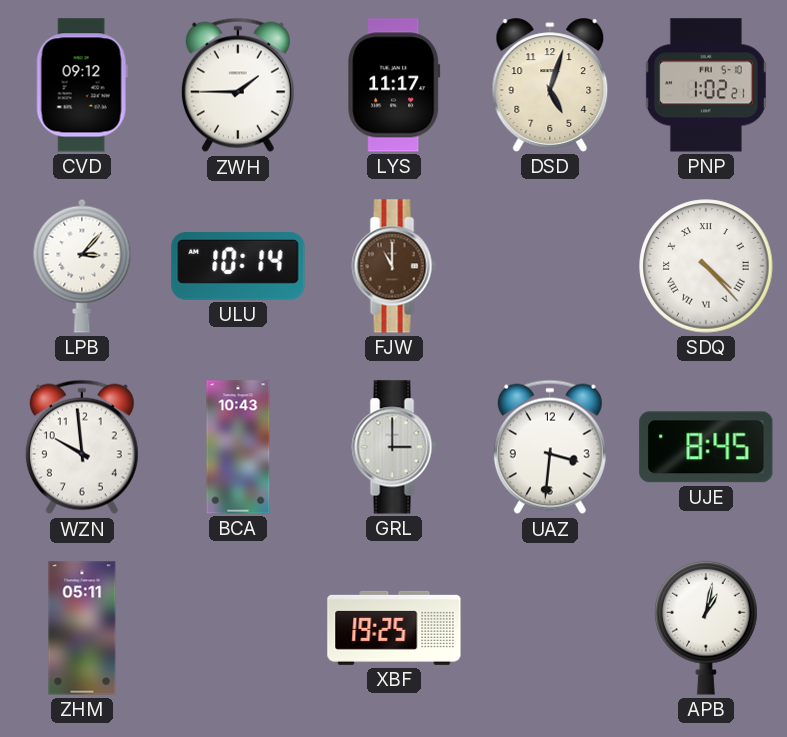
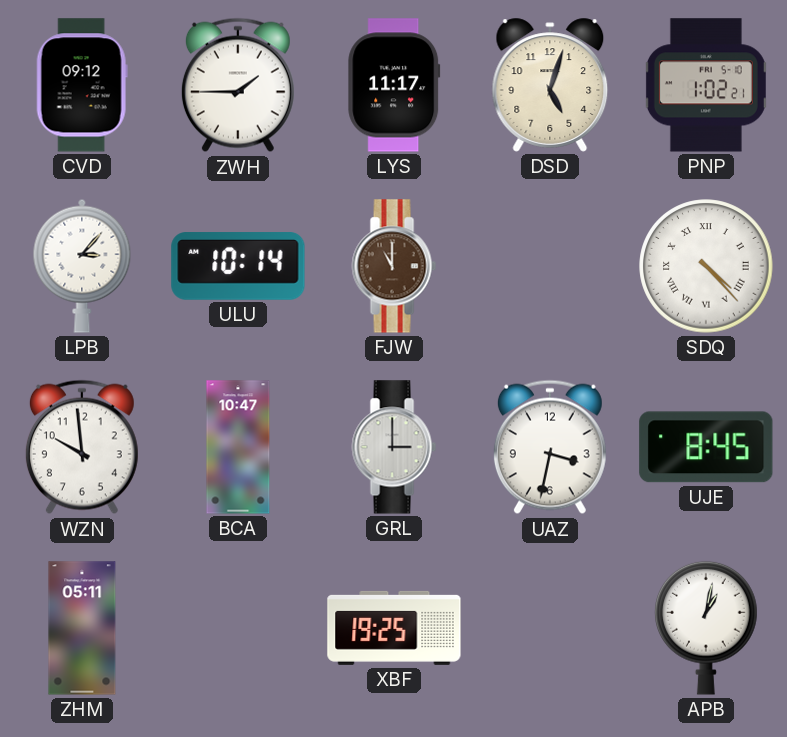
BCA: 10:43 -> 10:47
UAZ: 3:31 -> 3:32
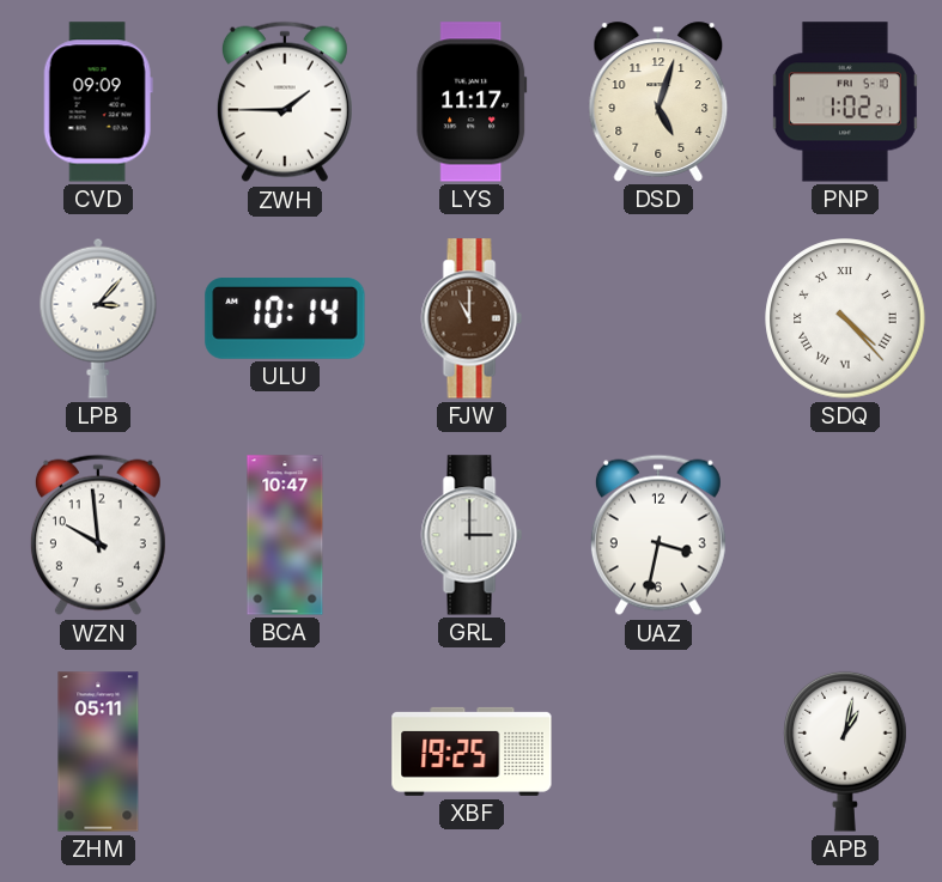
CVD: 09:12 -> 09:09
UJE: 8:45 -> none
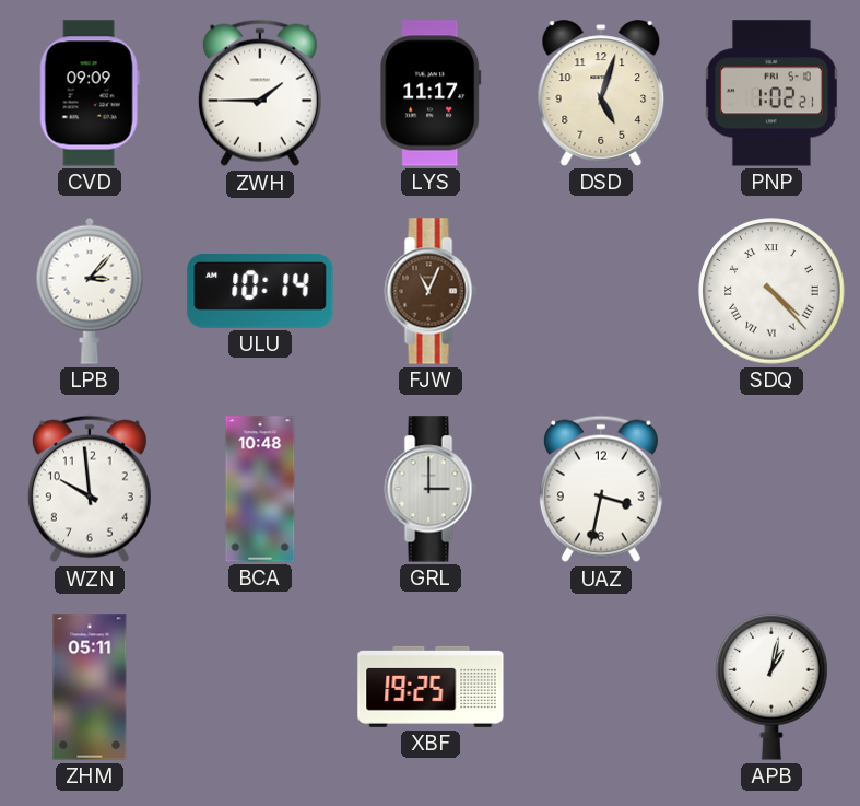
FJW: 11:00 -> 11:04
BCA: 10:47 -> 10:48
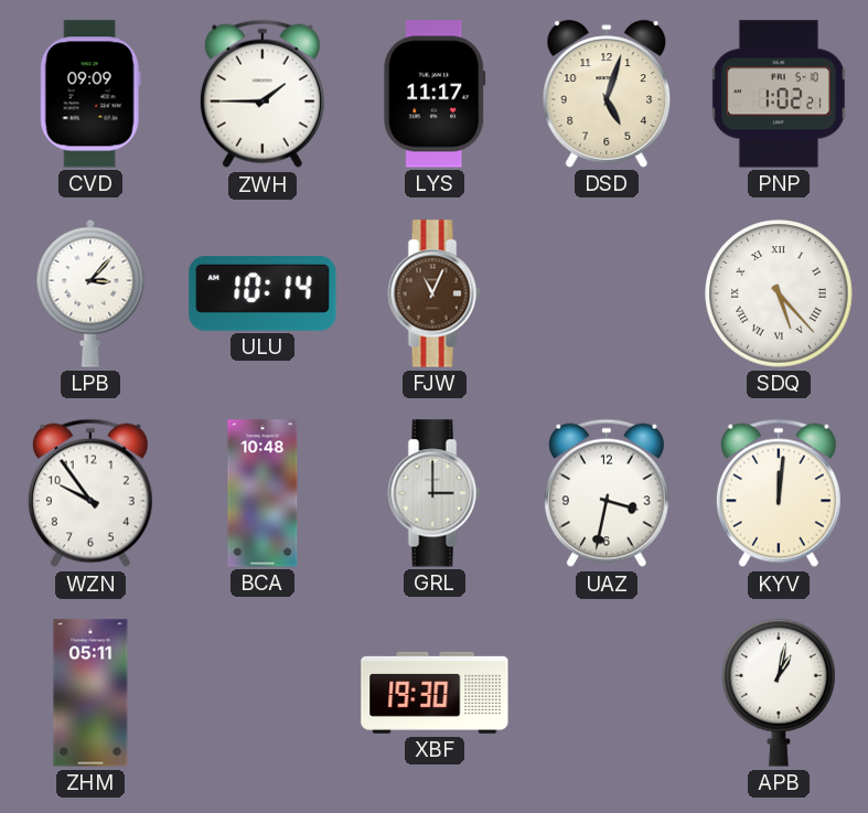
SDQ: 4:23 -> 5:23
WZN: 9:59 -> 9:54
KYV: none -> 12:01
XBF: 19:25 -> 19:30
